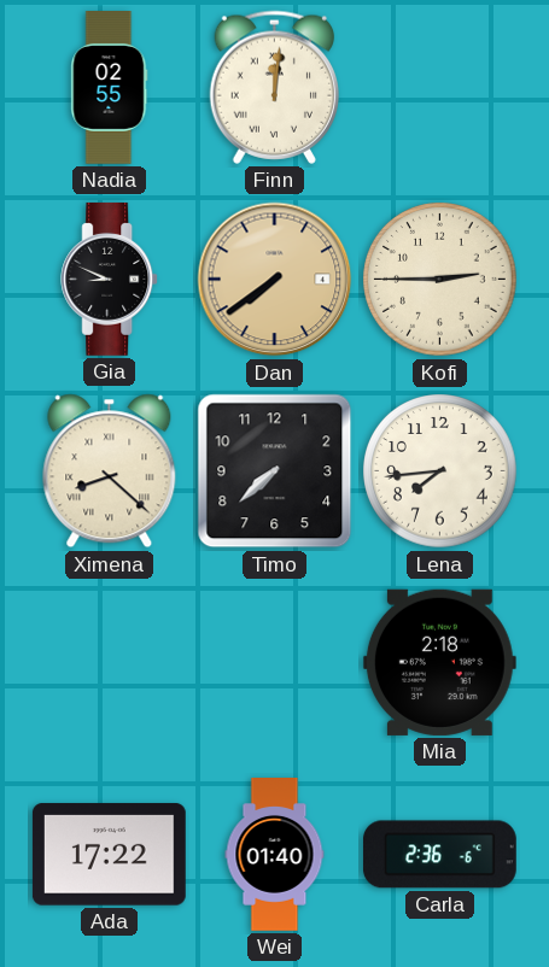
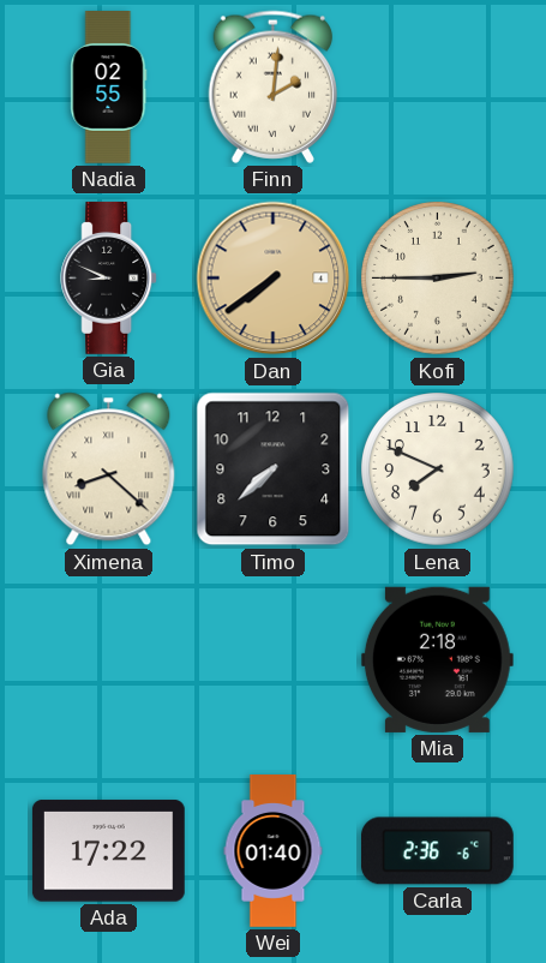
Finn: 12:01 -> 2:01
Lena: 7:44 -> 7:49
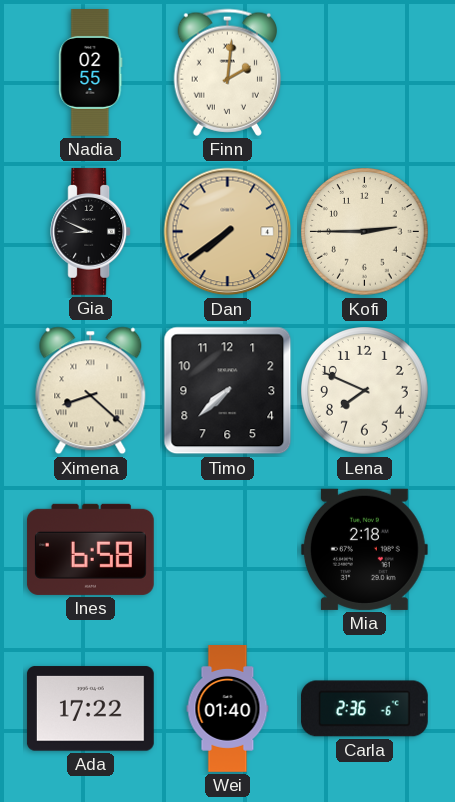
Ines: none -> 6:58
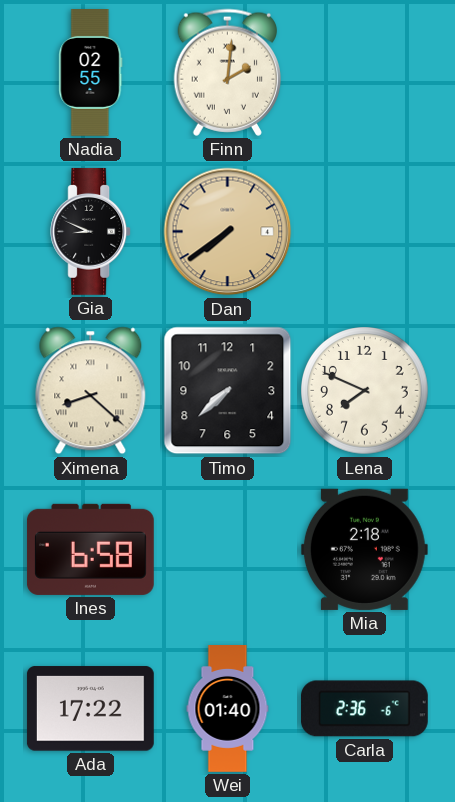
Kofi: 2:45 -> none
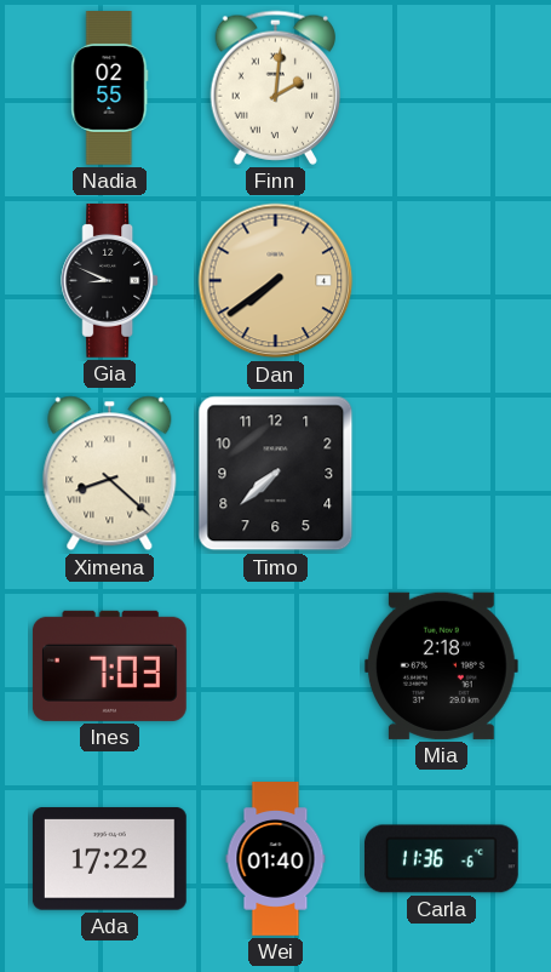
Lena: 7:49 -> none
Ines: 6:58 -> 7:03
Carla: 2:36 -> 11:36
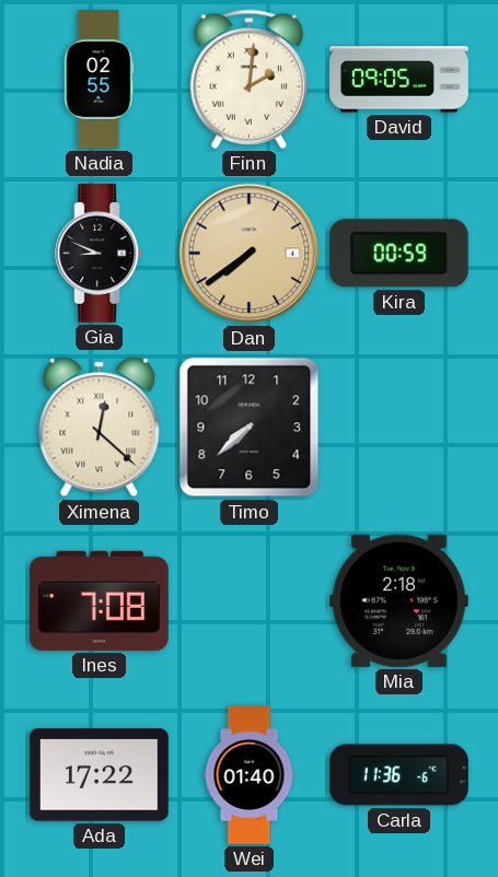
David: none -> 09:05
Kira: none -> 00:59
Ximena: 8:22 -> 12:22
Ines: 7:03 -> 7:08
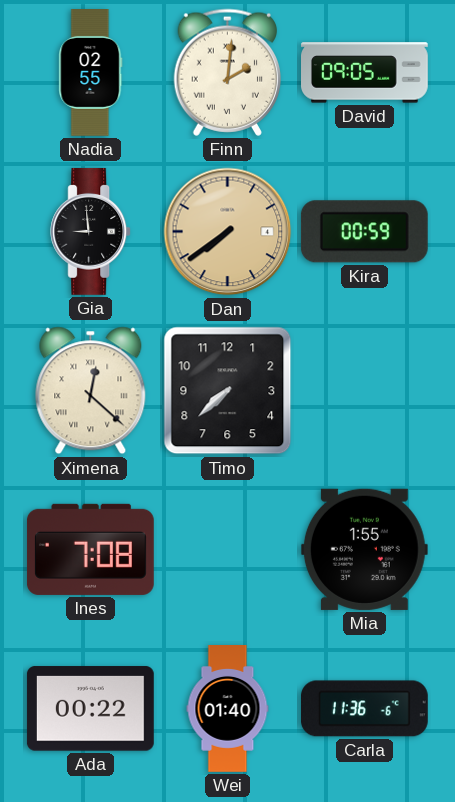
Gia: 8:49 -> 8:59
Mia: 2:18 -> 1:55
Ada: 17:22 -> 00:22
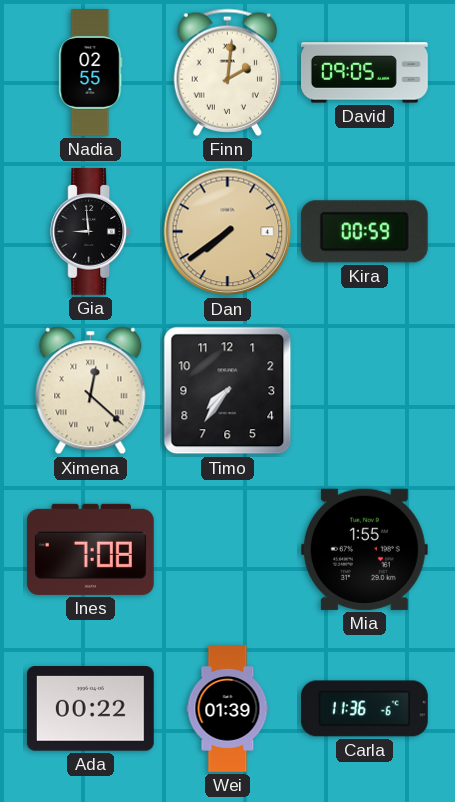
Timo: 7:38 -> 7:36
Wei: 01:40 -> 01:39
